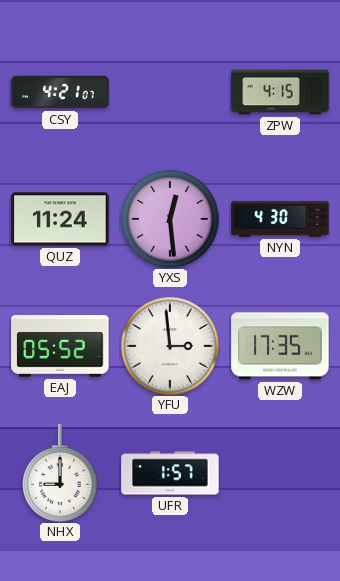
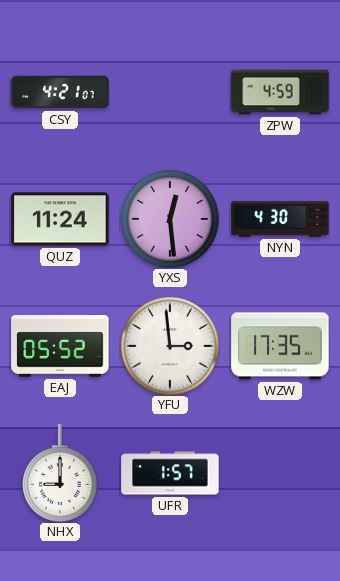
ZPW: 4:15 -> 4:59
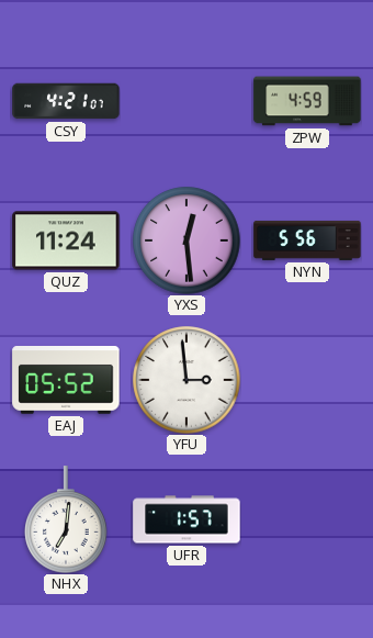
NYN: 4:30 -> 5:56
WZW: 17:35 -> none
NHX: 9:00 -> 7:01
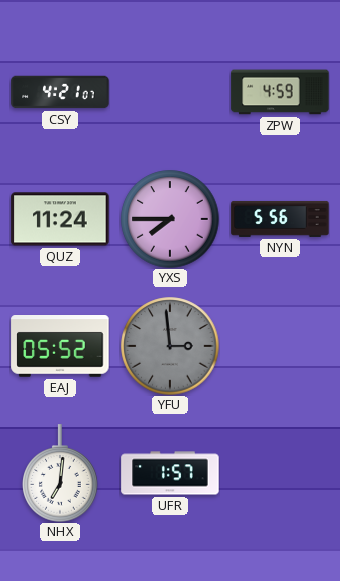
YXS: 12:29 -> 7:45
YFU dial: white -> grey
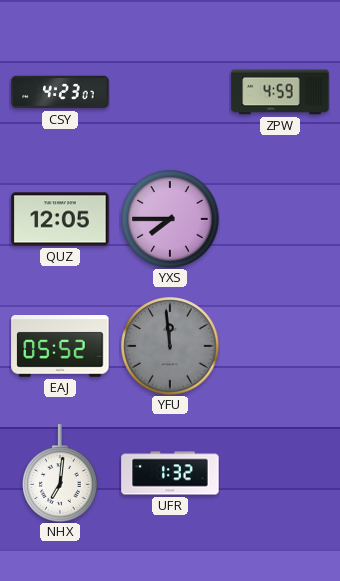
CSY: 4:21 -> 4:23
QUZ: 11:24 -> 12:05
NYN: 5:56 -> none
YFU: 2:59 -> 11:59
UFR: 1:57 -> 1:32
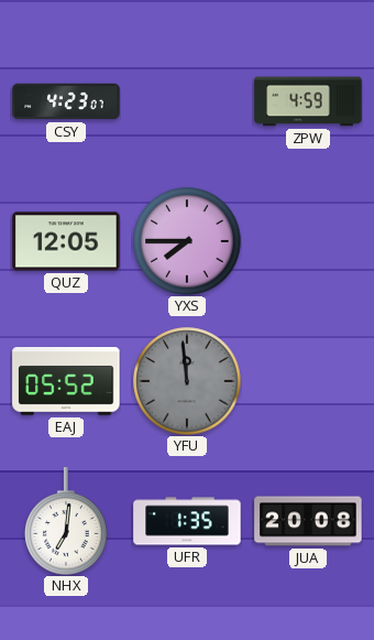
UFR: 1:32 -> 1:35
JUA: none -> 20:08
